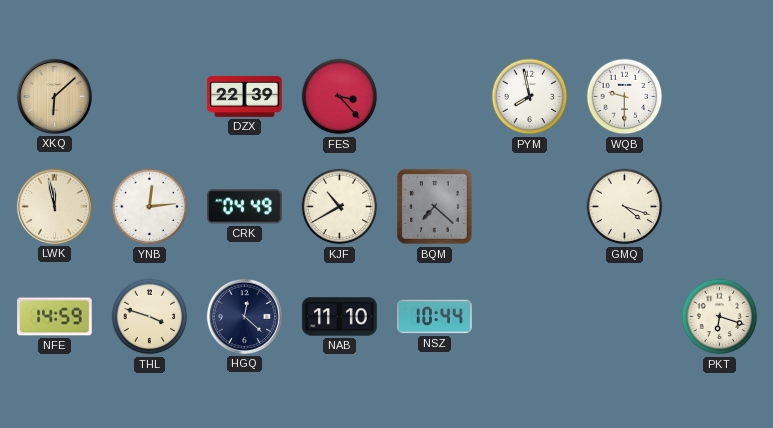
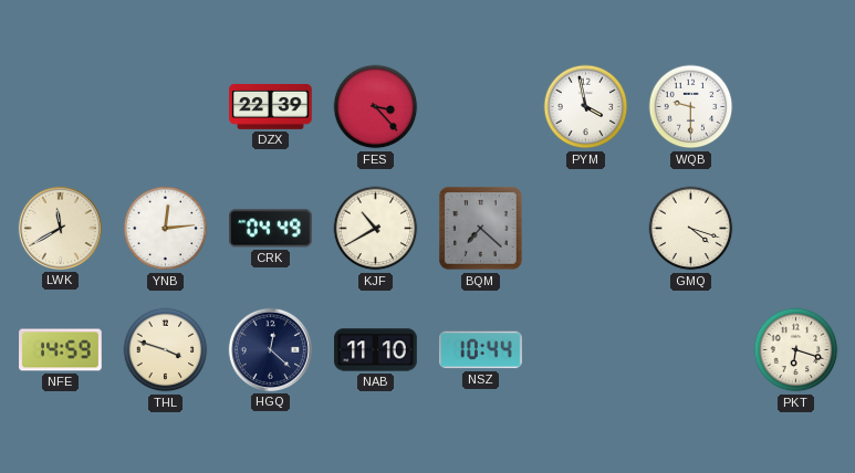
XKQ: 6:08 -> none
PYM: 7:58 -> 3:58
LWK: 11:58 -> 11:40
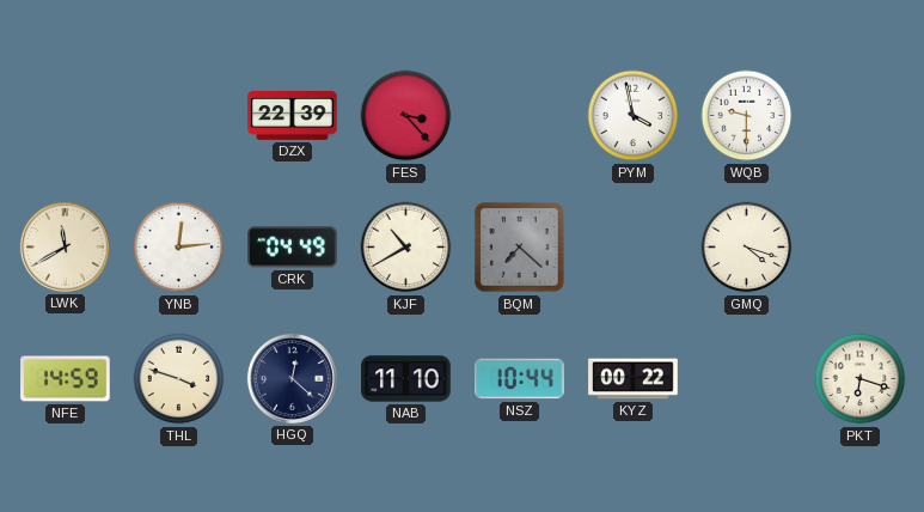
KYZ: none -> 00:22
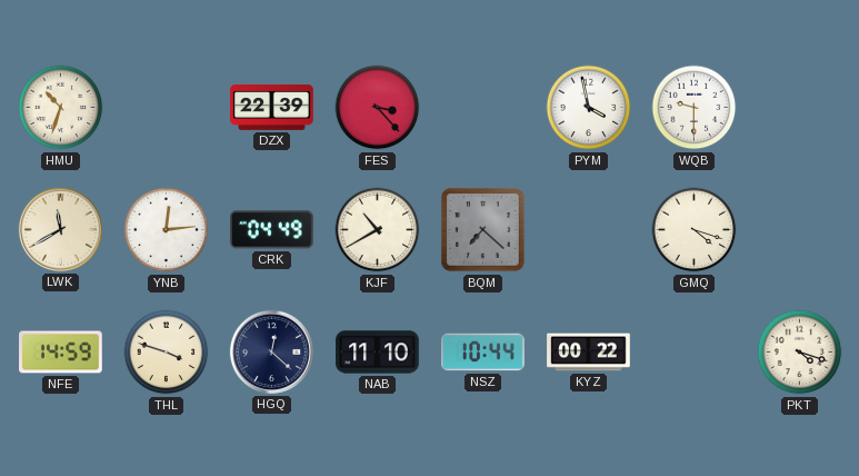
HMU: none -> 10:33
PKT: 6:18 -> 4:18
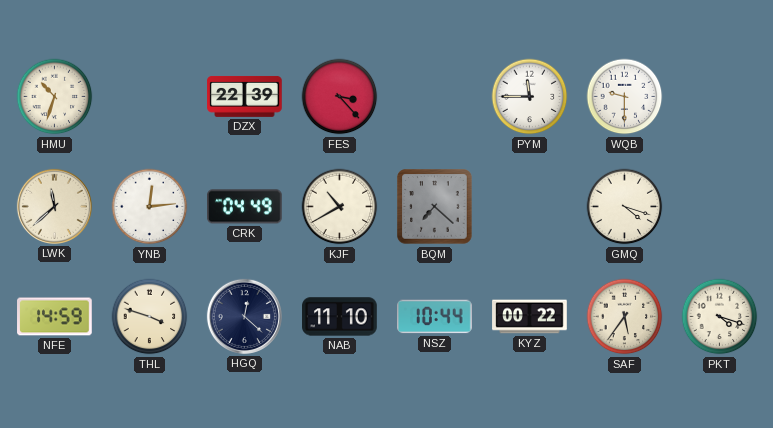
PYM: 3:58 -> 11:45
LWK: 11:40 -> 11:38
SAF: none -> 5:36
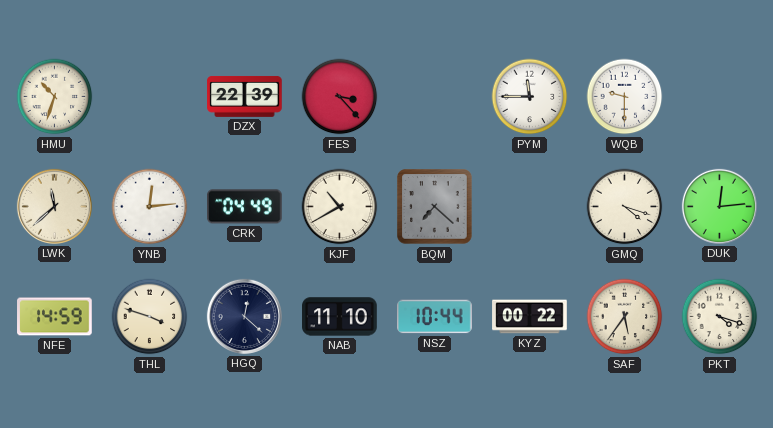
DUK: none -> 12:14
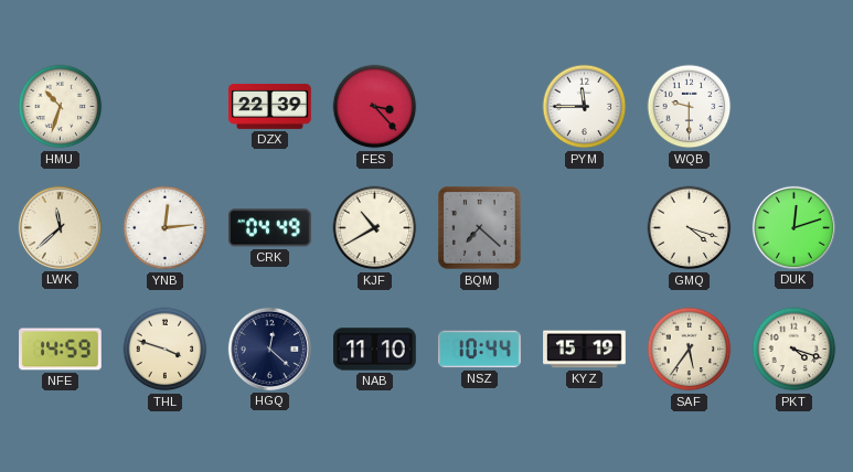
DUK: 12:14 -> 12:12
KYZ: 00:22 -> 15:19
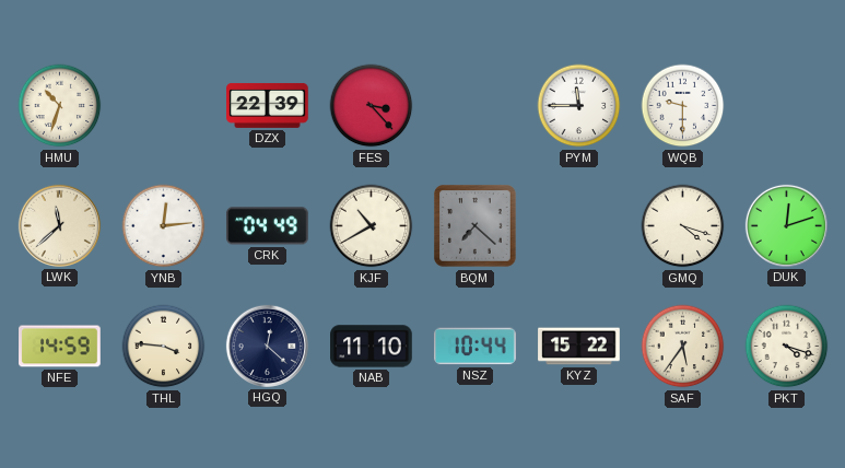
THL: 3:48 -> 3:46
KYZ: 15:19 -> 15:22
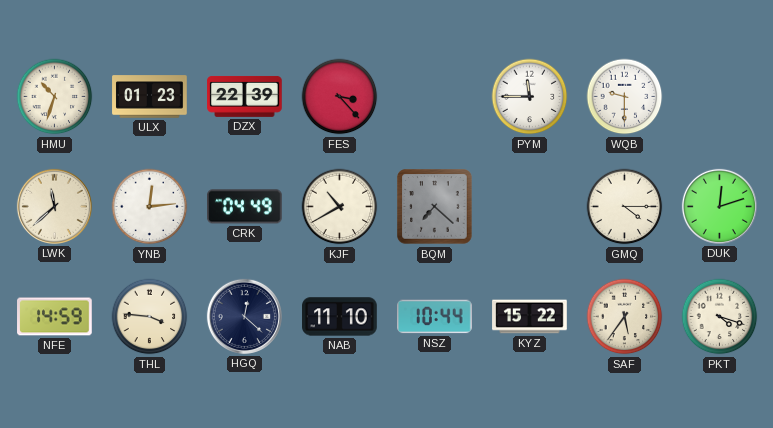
ULX: none -> 01:23
GMQ: 4:18 -> 4:15
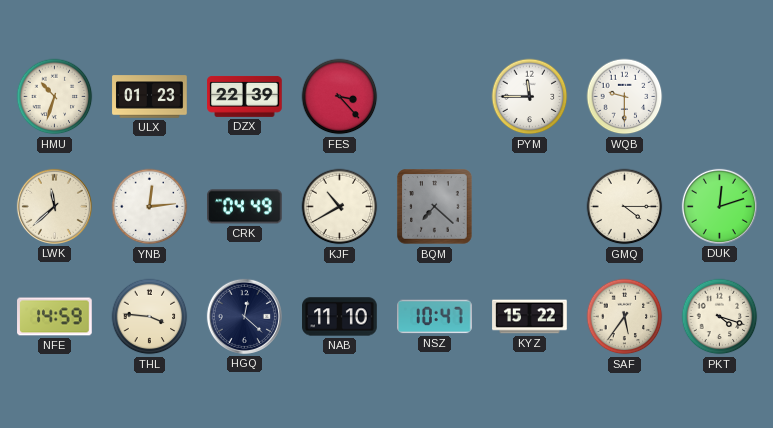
NSZ: 10:44 -> 10:47
